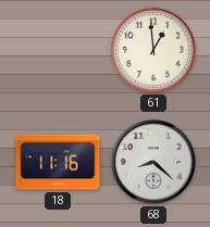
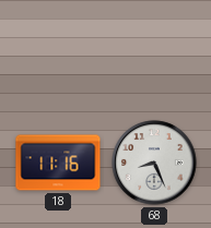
61: 12:59 -> none
68: 8:22 -> 8:26
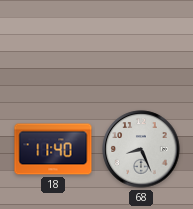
18: 11:16 -> 11:40
